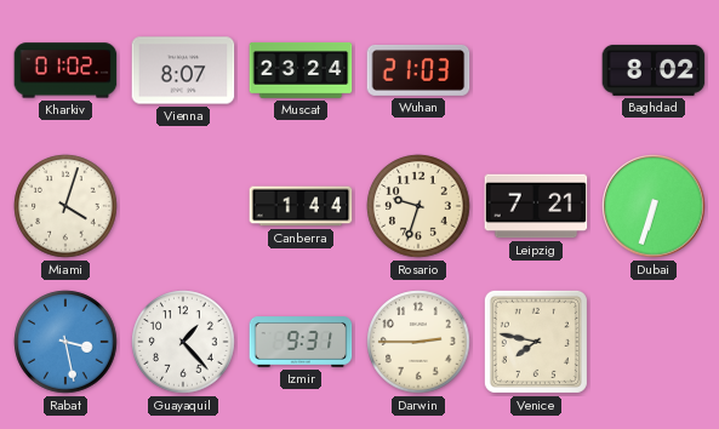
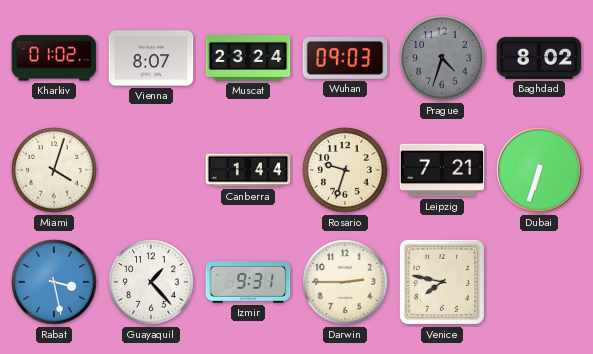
Wuhan: 21:03 -> 09:03
Prague: none -> 4:33
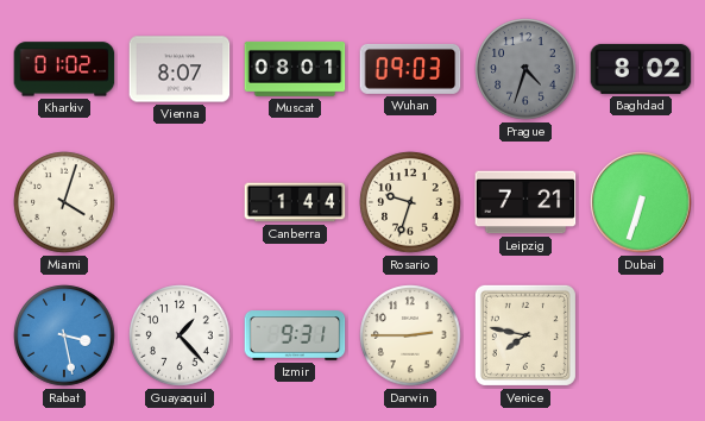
Muscat: 23:24 -> 08:01
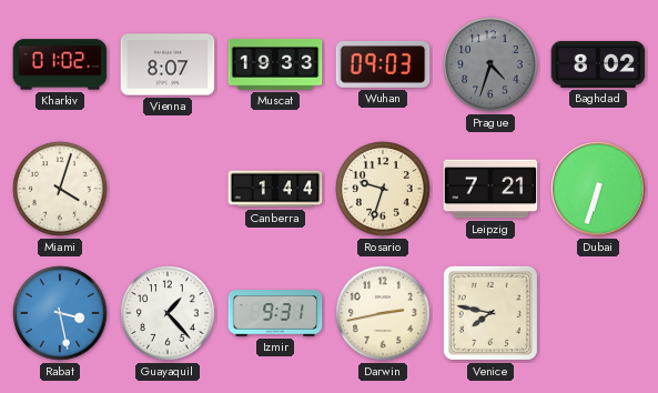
Muscat: 08:01 -> 19:33
Darwin: 2:45 -> 2:43
